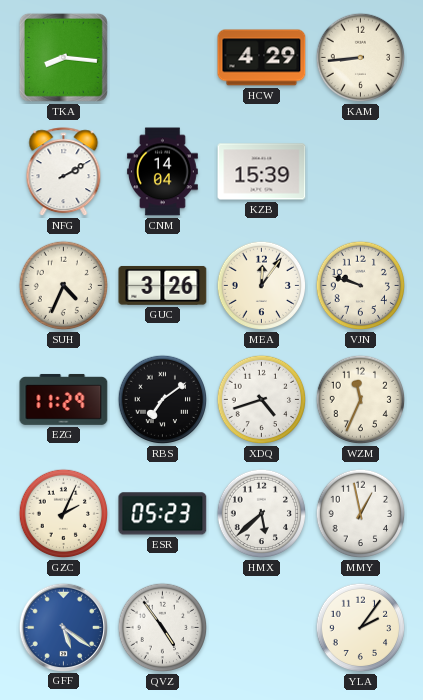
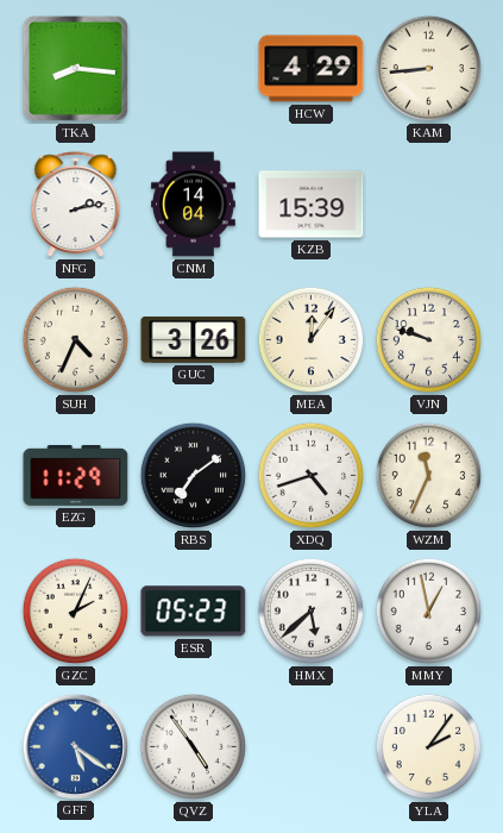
NFG: 2:10 -> 2:13
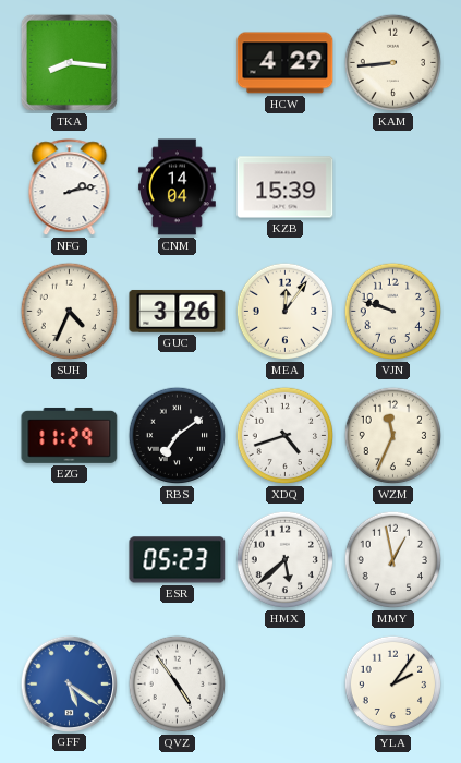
GZC: 2:04 -> none
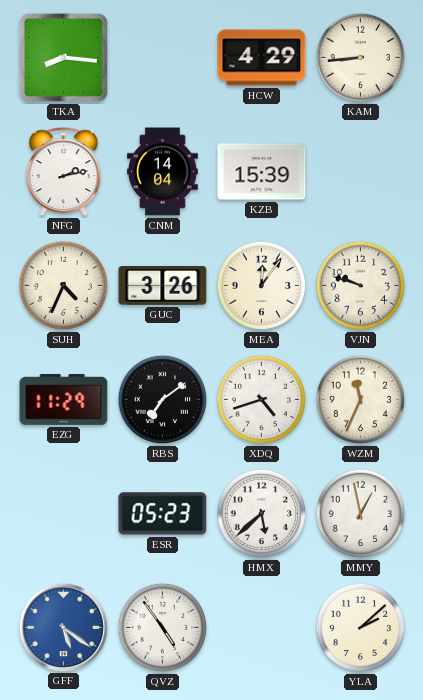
YLA: 2:06 -> 2:08
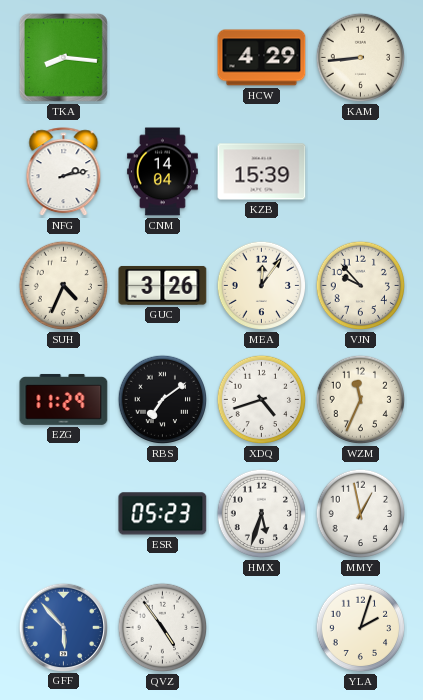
VJN: 9:48 -> 9:53
HMX: 5:38 -> 5:33
GFF: 5:21 -> 5:53
YLA: 2:08 -> 2:03
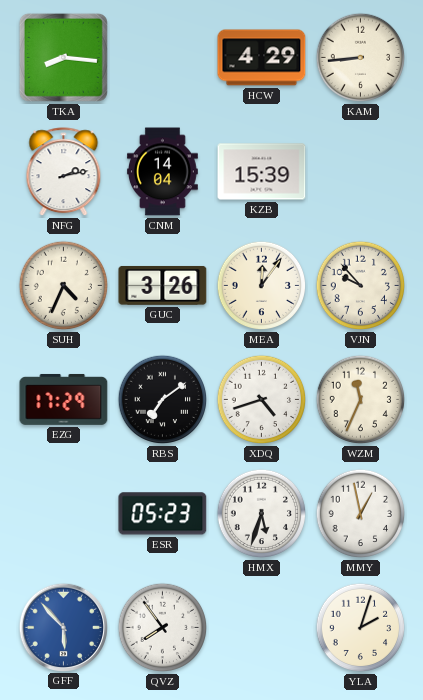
EZG: 11:29 -> 17:29
QVZ: 4:54 -> 7:54
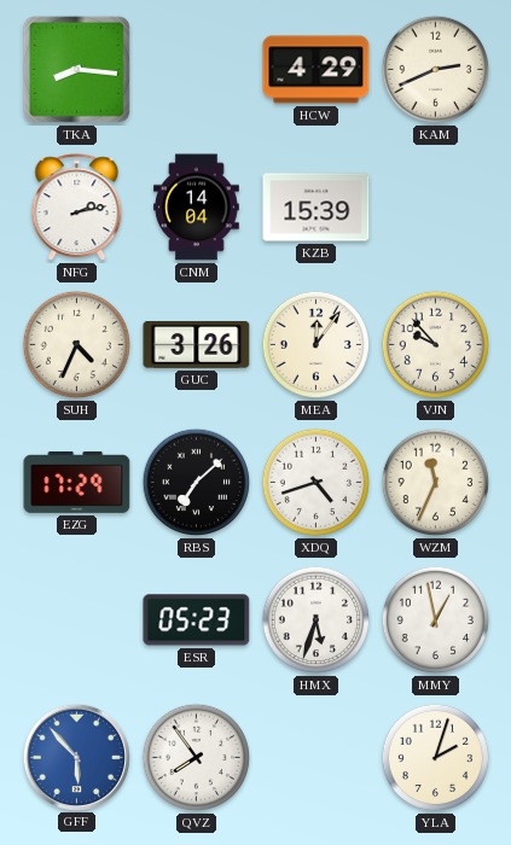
KAM: 8:44 -> 2:41
RBS: 7:09 -> 7:08
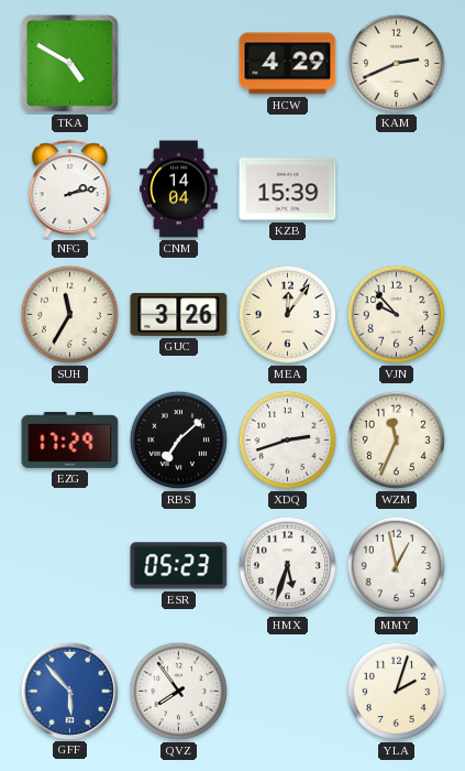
TKA: 8:16 -> 4:50
SUH: 4:34 -> 11:35
XDQ: 4:42 -> 2:42
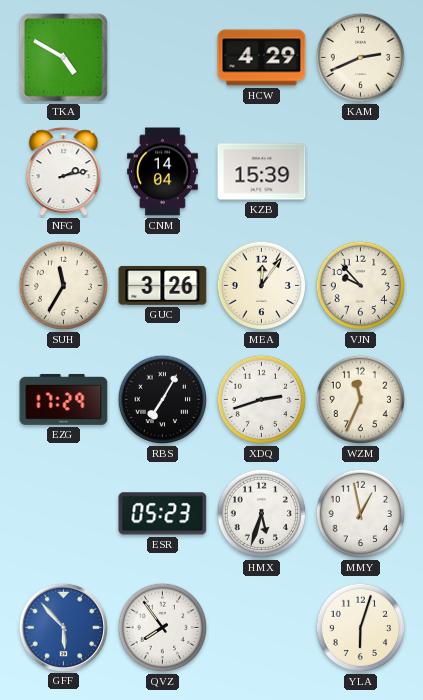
RBS: 7:08 -> 7:05
YLA: 2:03 -> 6:03
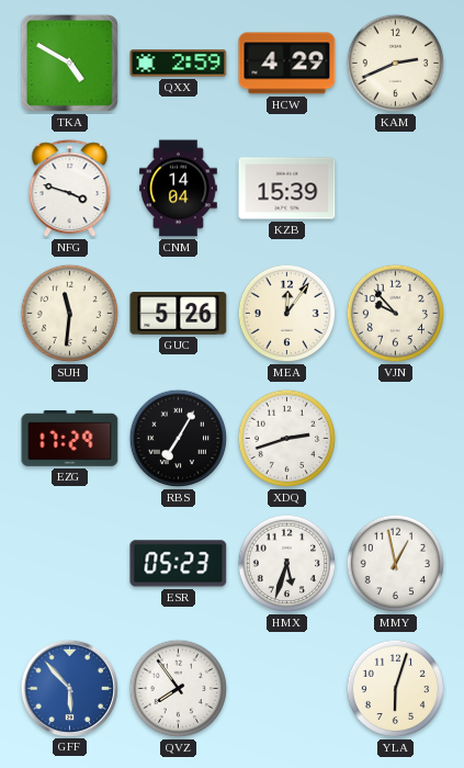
QXX: none -> 2:59
NFG: 2:13 -> 3:48
SUH: 11:35 -> 11:31
GUC: 3:26 -> 5:26
WZM: 11:34 -> none
